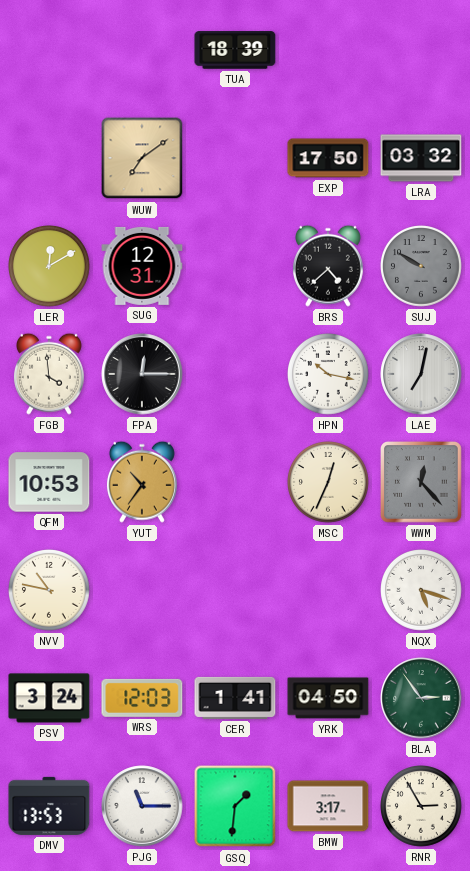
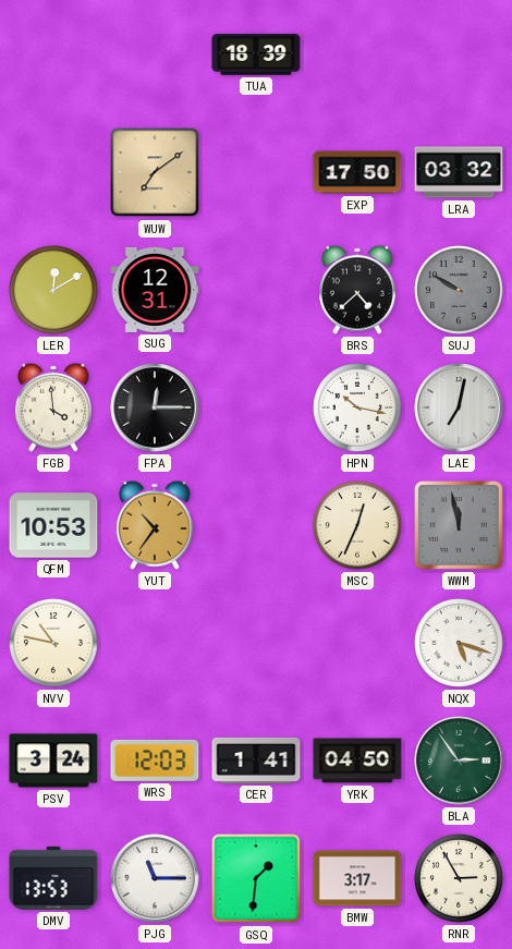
WWM: 12:23 -> 11:58
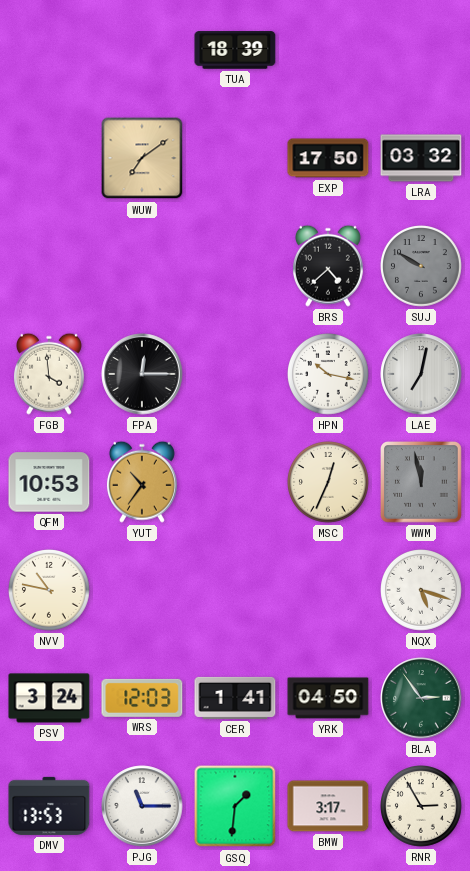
LER: 12:10 -> none
SUG: 12:31 -> none
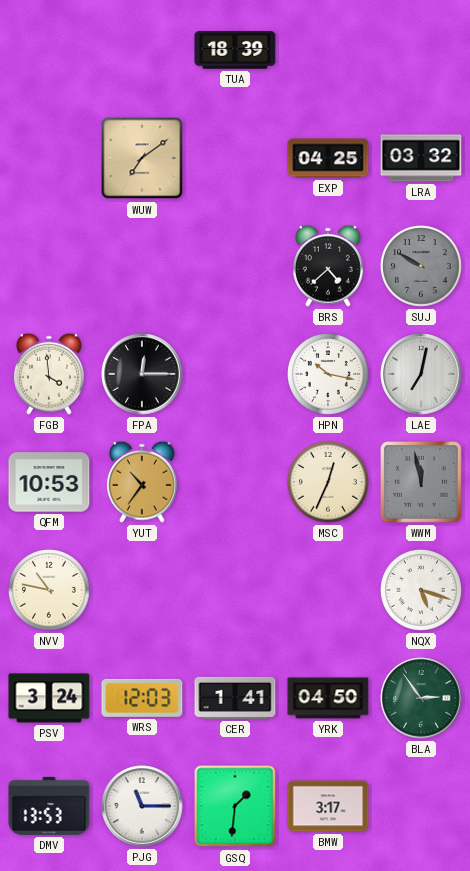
EXP: 17:50 -> 04:25
RNR: 2:55 -> none
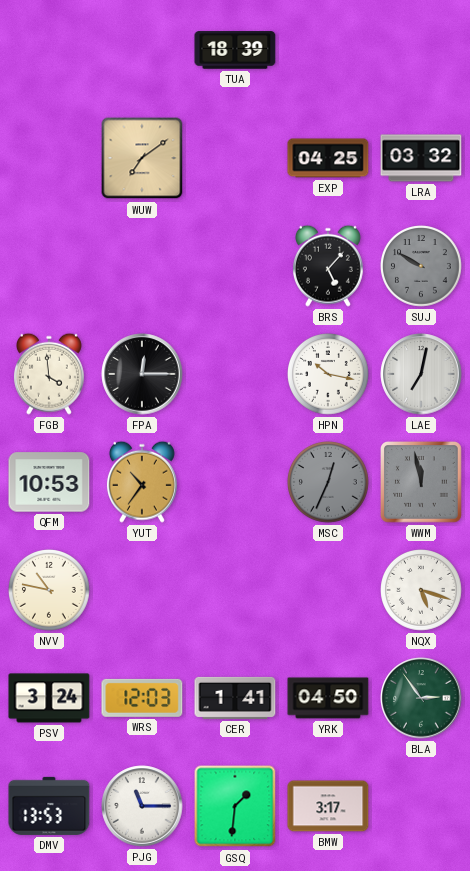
BRS: 4:38 -> 5:07
MSC dial: cream -> grey
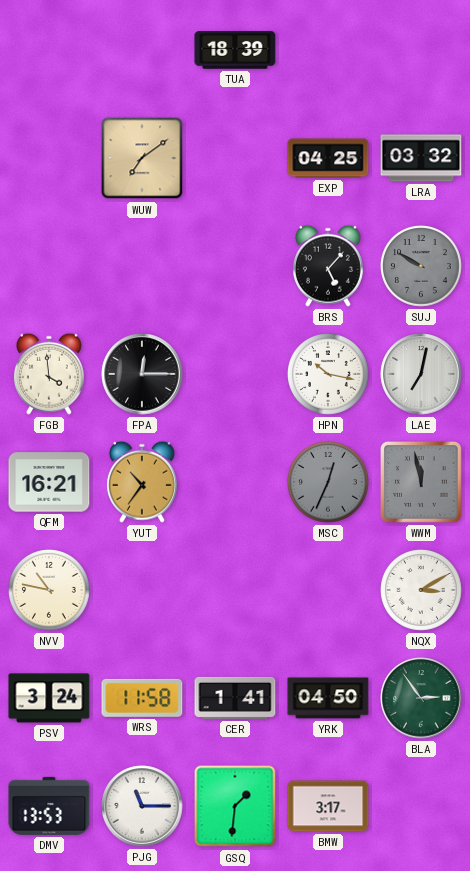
QFM: 10:53 -> 16:21
NQX: 5:18 -> 3:10
WRS: 12:03 -> 11:58
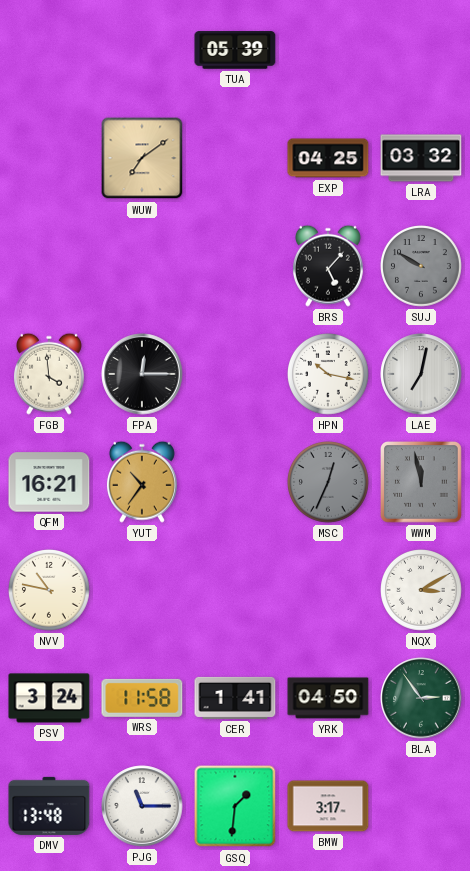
TUA: 18:39 -> 05:39
DMV: 13:53 -> 13:48
